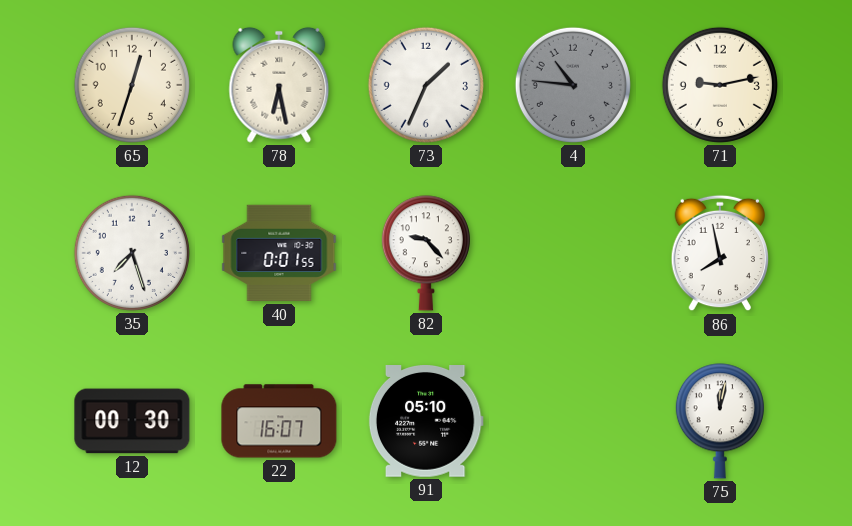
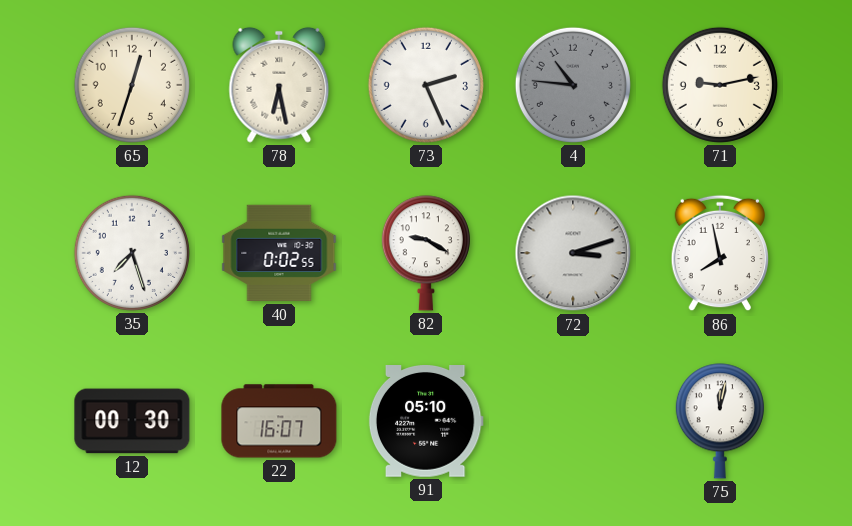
73: 1:34 -> 2:26
40: 0:01 -> 0:02
82: 9:23 -> 9:20
72: none -> 3:12
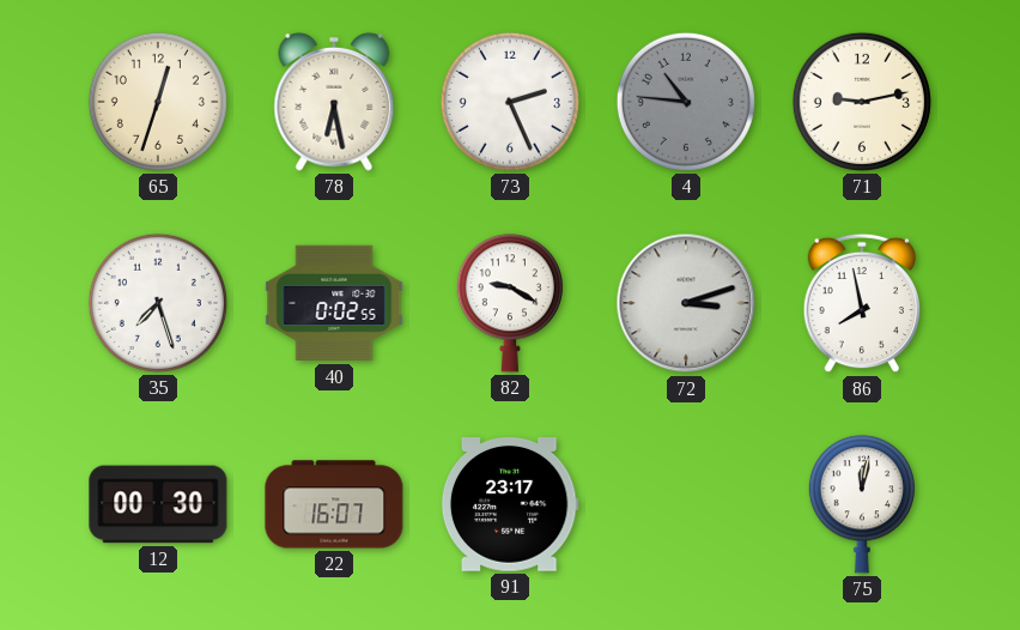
91: 05:10 -> 23:17
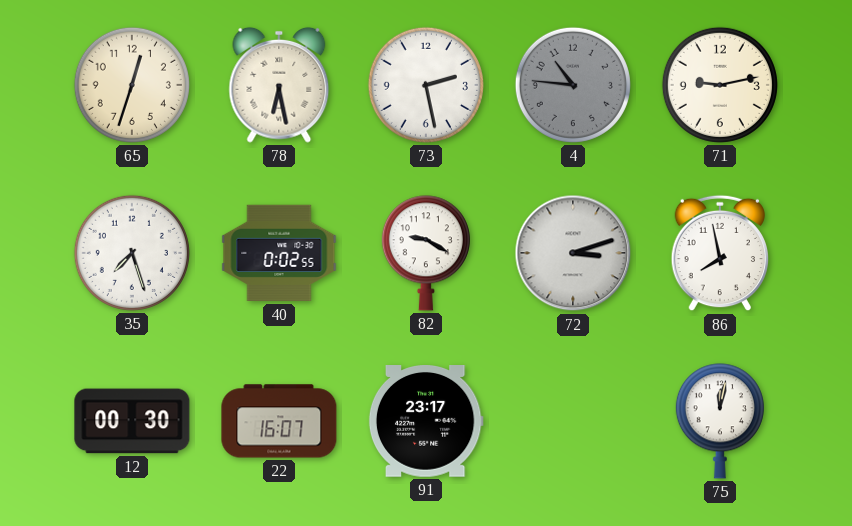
73: 2:26 -> 2:28
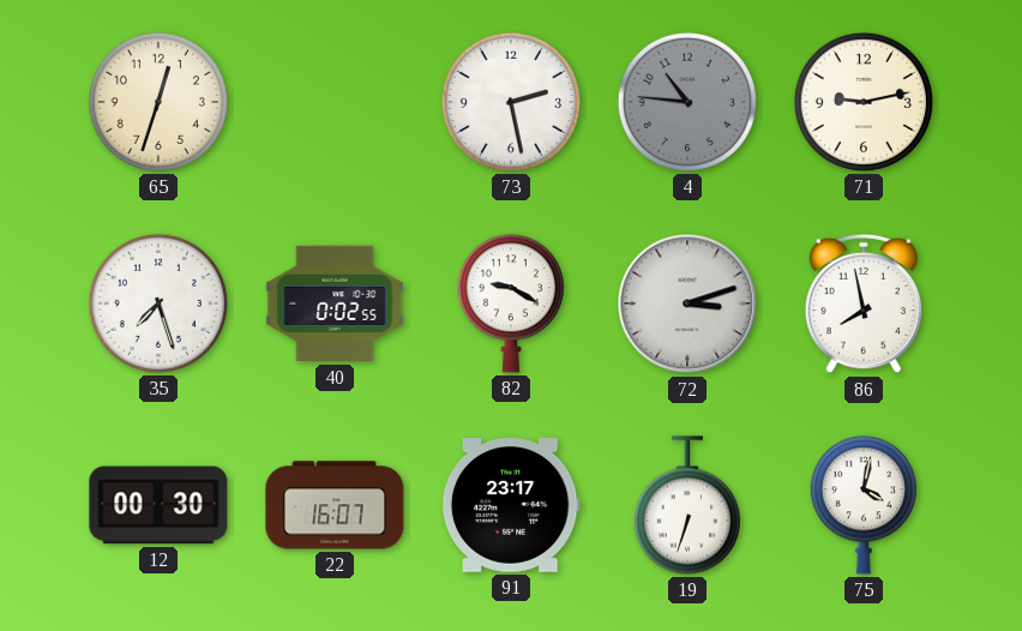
78: 6:28 -> none
19: none -> 6:33
75: 12:02 -> 4:02
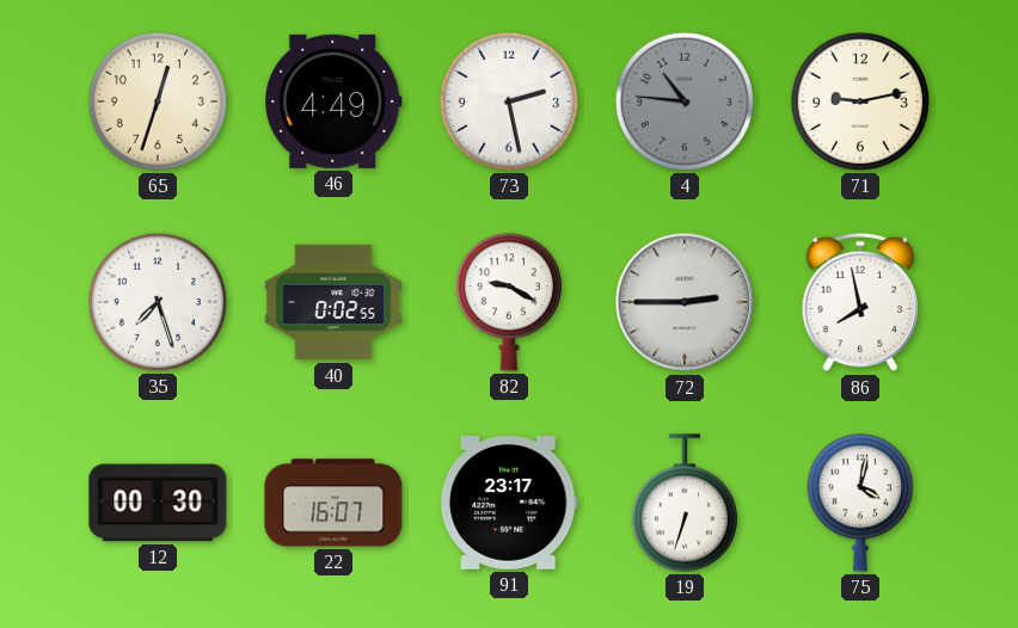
46: none -> 4:49
72: 3:12 -> 2:45
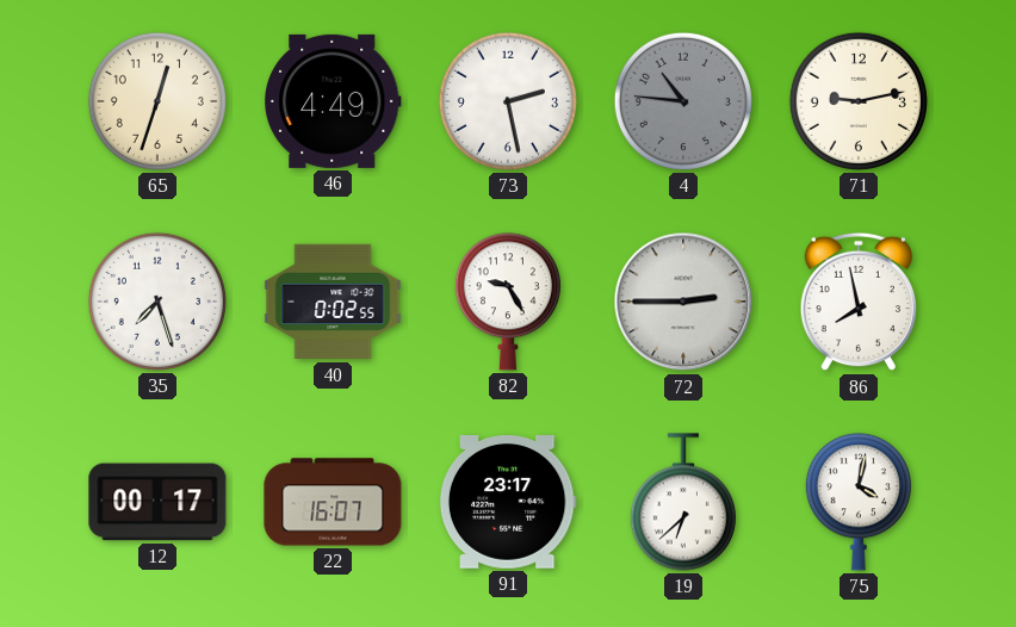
82: 9:20 -> 9:25
12: 00:30 -> 00:17
19: 6:33 -> 6:38
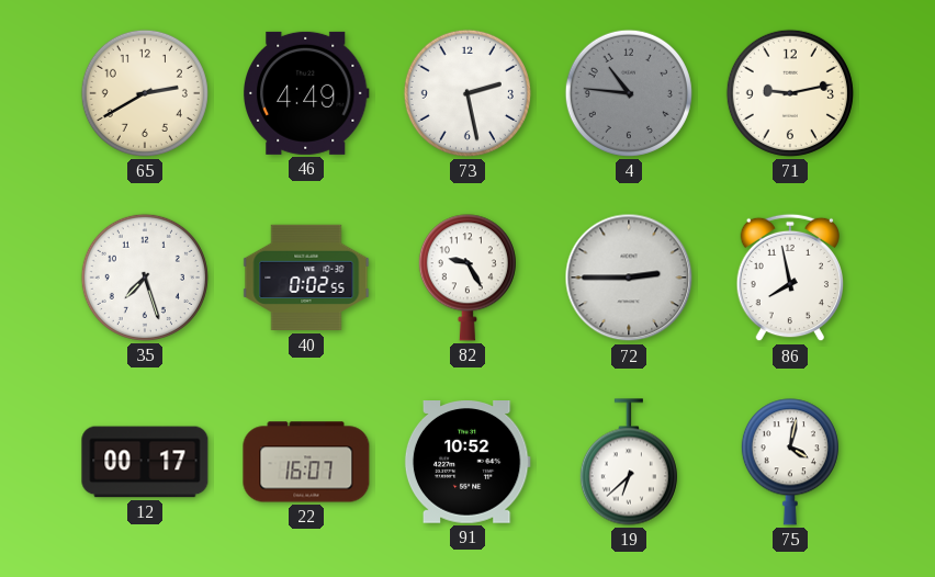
65: 12:33 -> 2:40
91: 23:17 -> 10:52
